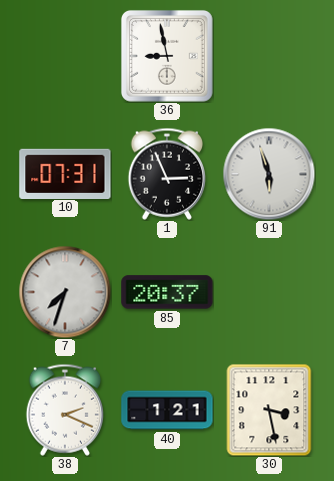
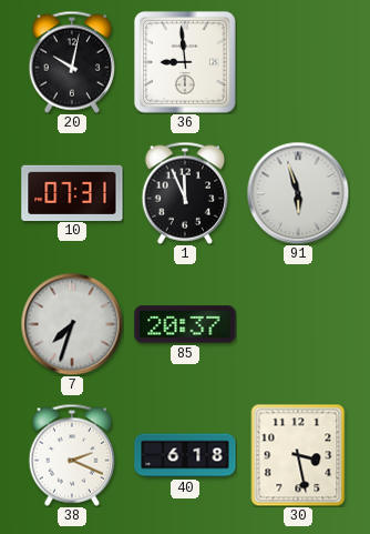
20: none -> 10:02
36: 8:58 -> 8:59
1: 2:56 -> 11:56
40: 1:21 -> 6:18
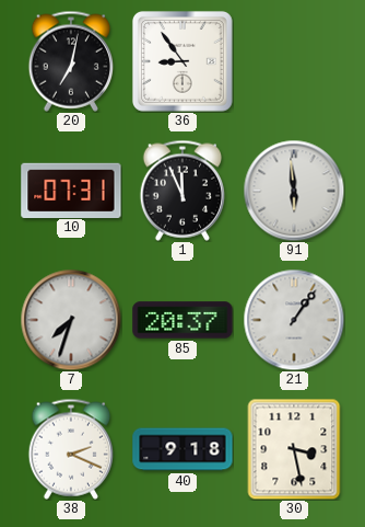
20: 10:02 -> 7:02
36: 8:59 -> 8:54
91: 5:57 -> 5:59
21: none -> 1:06
40: 6:18 -> 9:18
